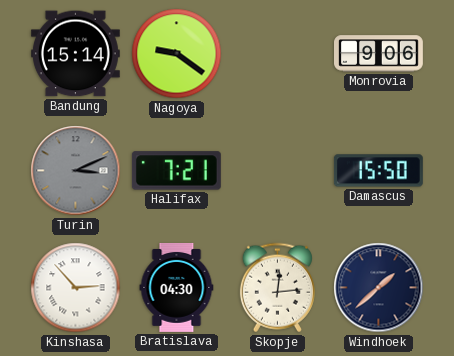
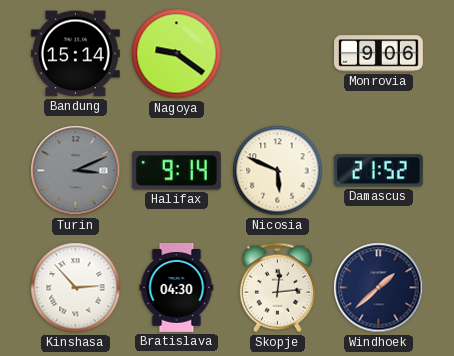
Halifax: 7:21 -> 9:14
Nicosia: none -> 5:49
Damascus: 15:50 -> 21:52
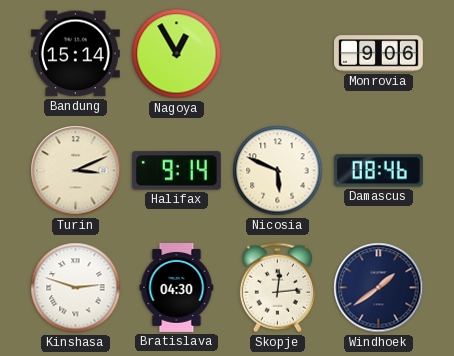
Nagoya: 9:21 -> 12:55
Turin dial: grey -> cream
Damascus: 21:52 -> 08:46
Kinshasa: 2:53 -> 2:48
Windhoek: 1:38 -> 1:39
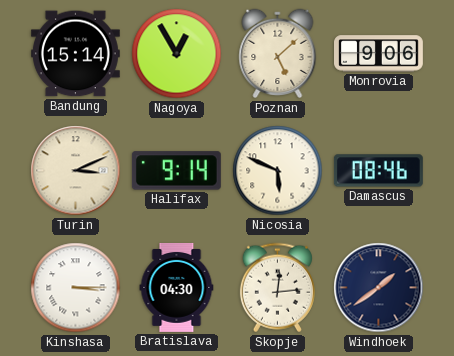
Poznan: none -> 5:08
Kinshasa: 2:48 -> 3:15
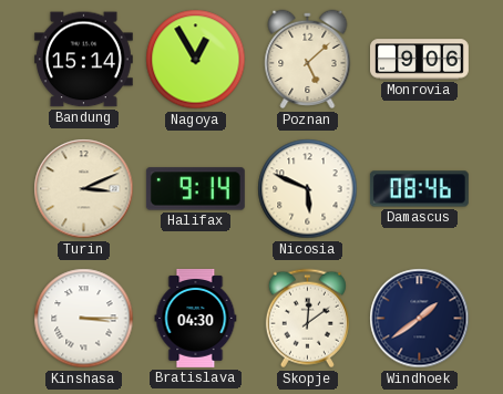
Skopje: 12:14 -> 12:09
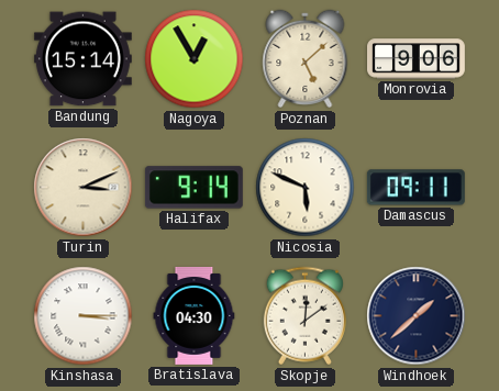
Damascus: 08:46 -> 09:11
Windhoek: 1:39 -> 1:38
